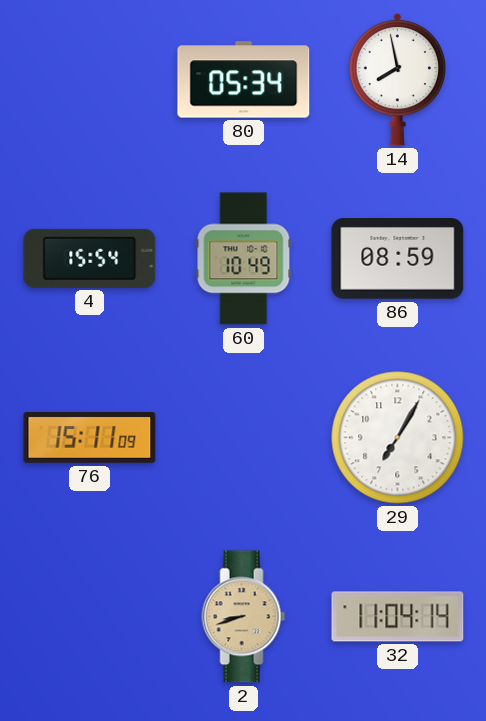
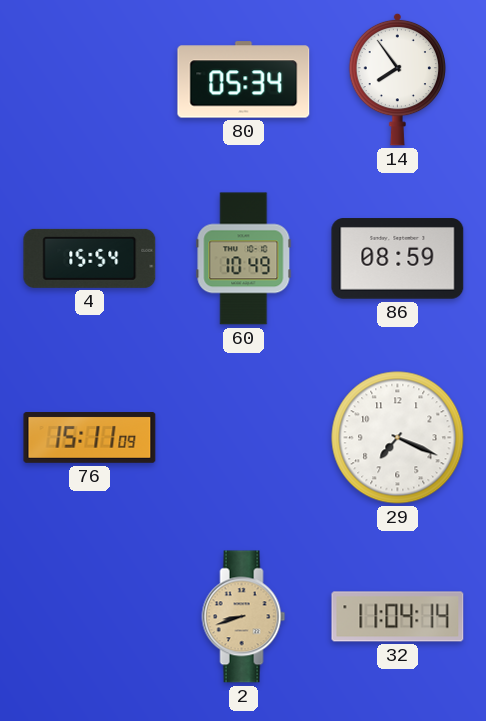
14: 7:58 -> 7:54
29: 7:05 -> 7:19
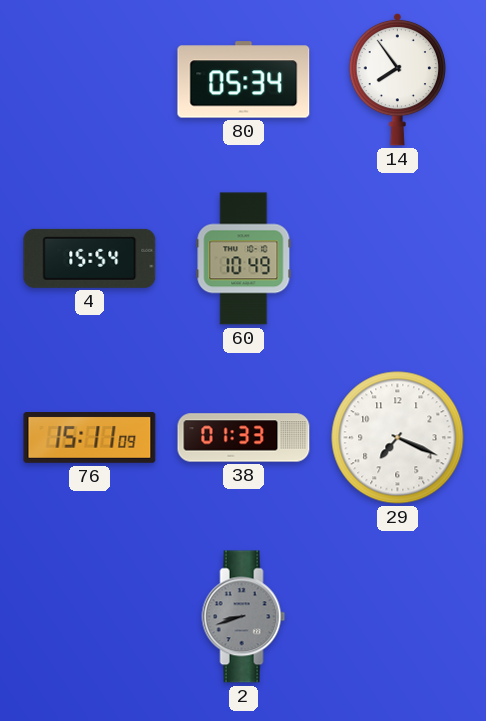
86: 08:59 -> none
38: none -> 01:33
2 dial: champagne -> grey
32: 11:04 -> none
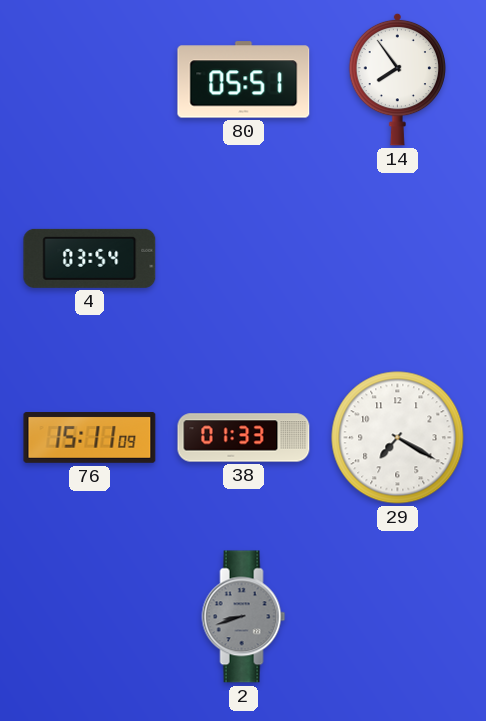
80: 05:34 -> 05:51
4: 15:54 -> 03:54
60: 10:49 -> none
29: 7:19 -> 7:20
